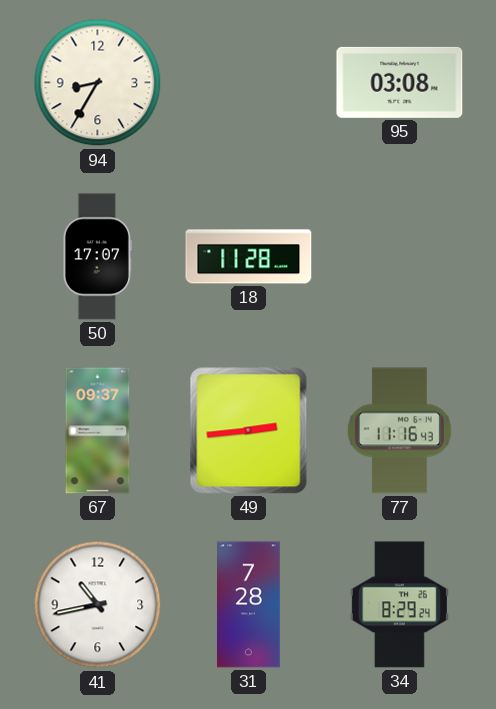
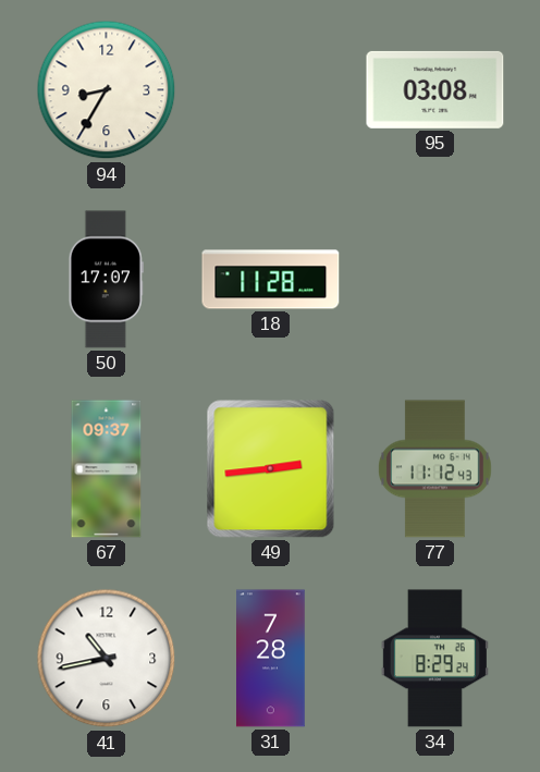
77: 11:16 -> 11:12
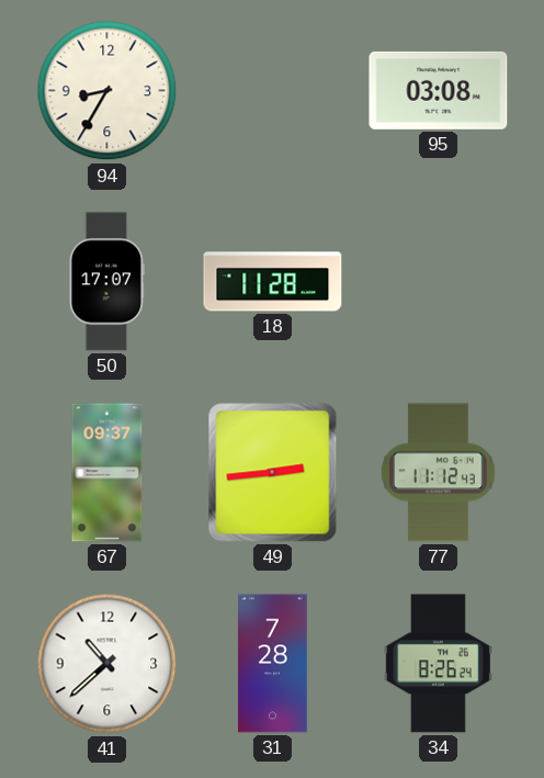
41: 10:43 -> 10:38
34: 8:29 -> 8:26
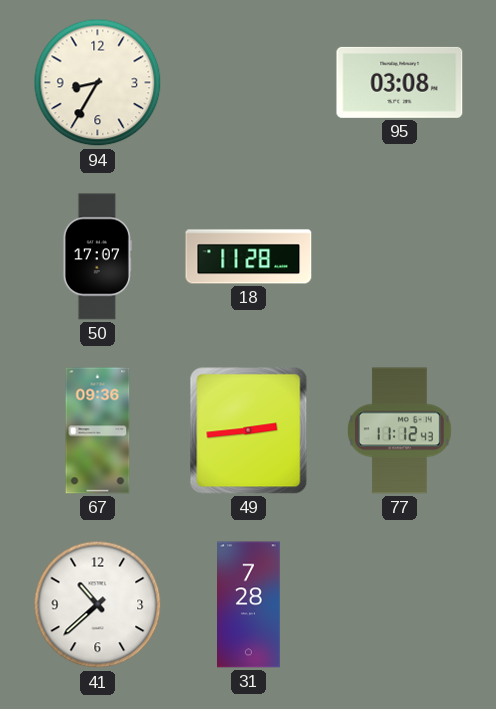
67: 09:37 -> 09:36
34: 8:26 -> none
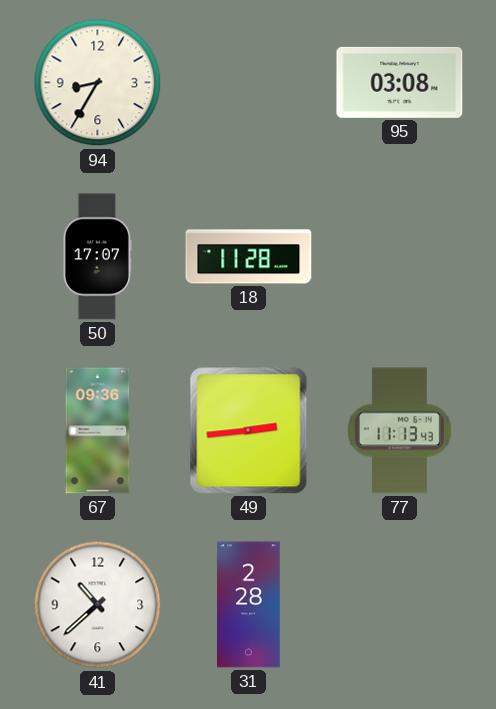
77: 11:12 -> 11:13
31: 7:28 -> 2:28
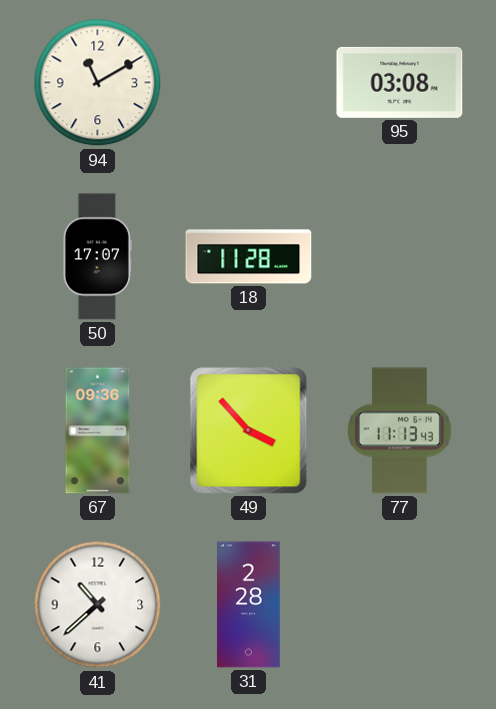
94: 8:35 -> 11:10
49: 2:44 -> 3:53
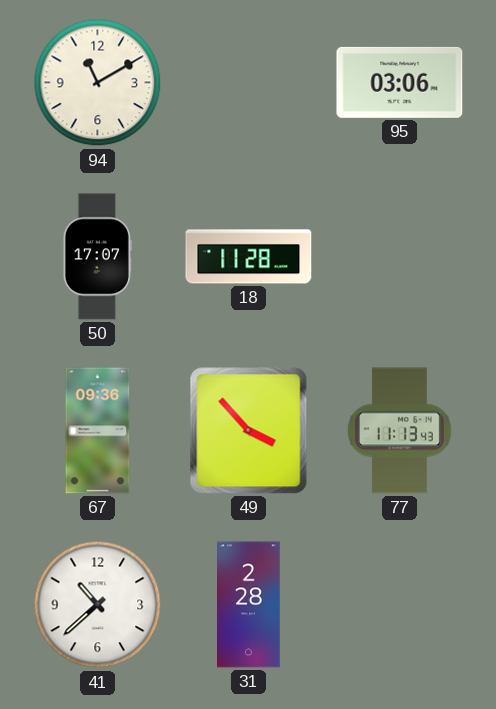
95: 03:08 -> 03:06
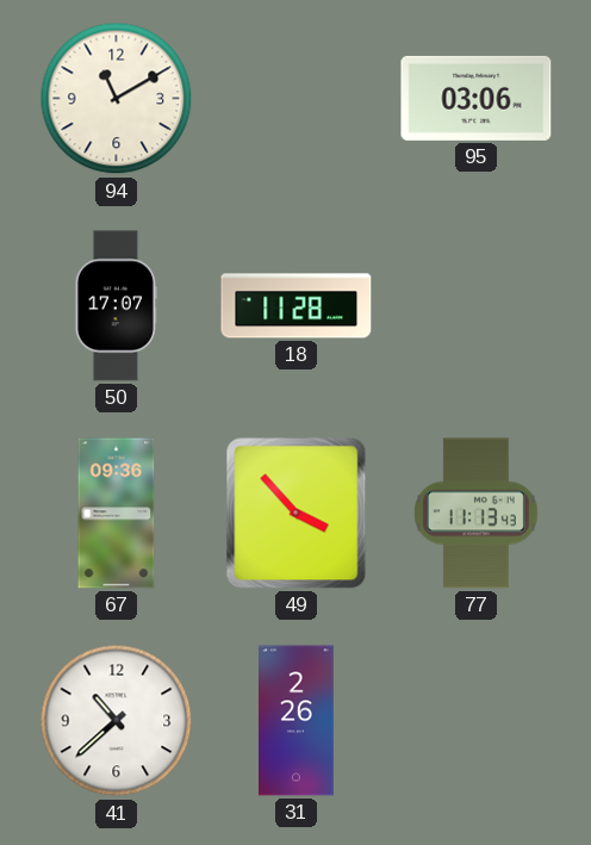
31: 2:28 -> 2:26
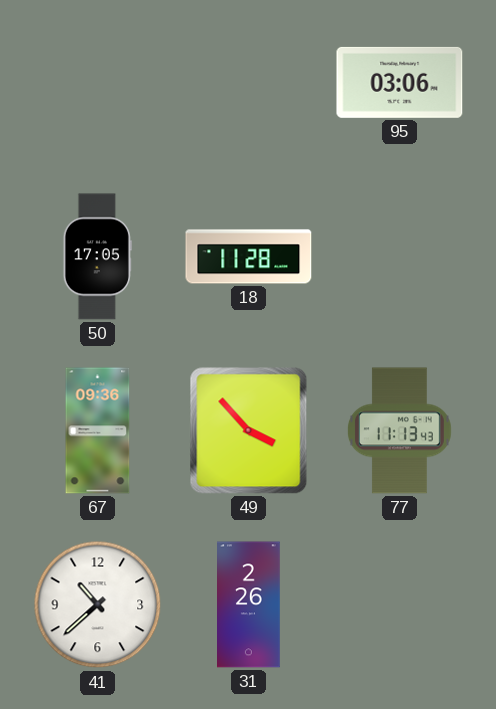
94: 11:10 -> none
50: 17:07 -> 17:05
